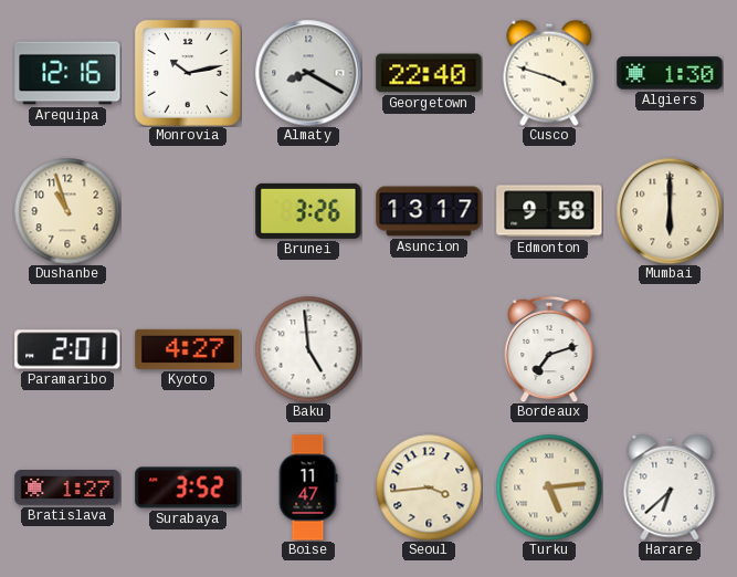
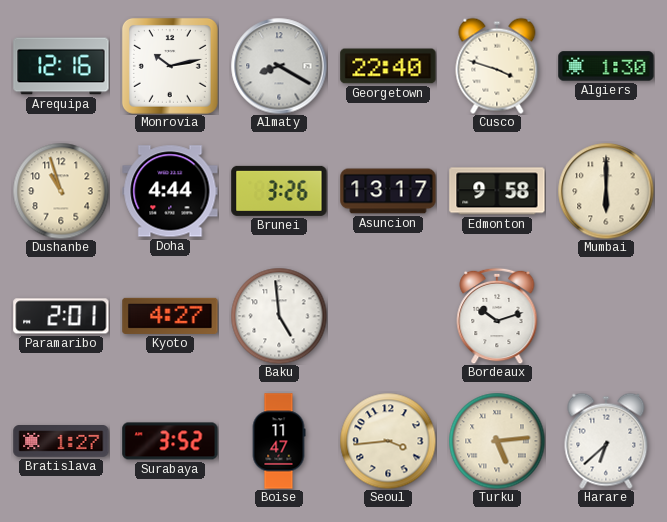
Doha: none -> 4:44
Bordeaux: 7:12 -> 10:12
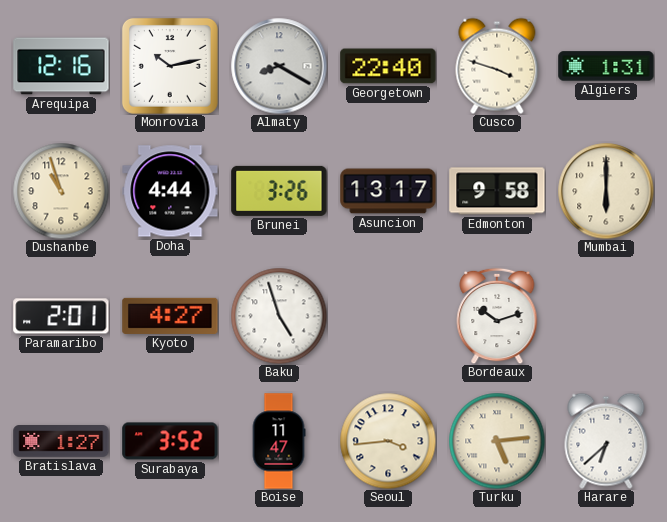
Algiers: 1:30 -> 1:31
Baku: 4:59 -> 4:57
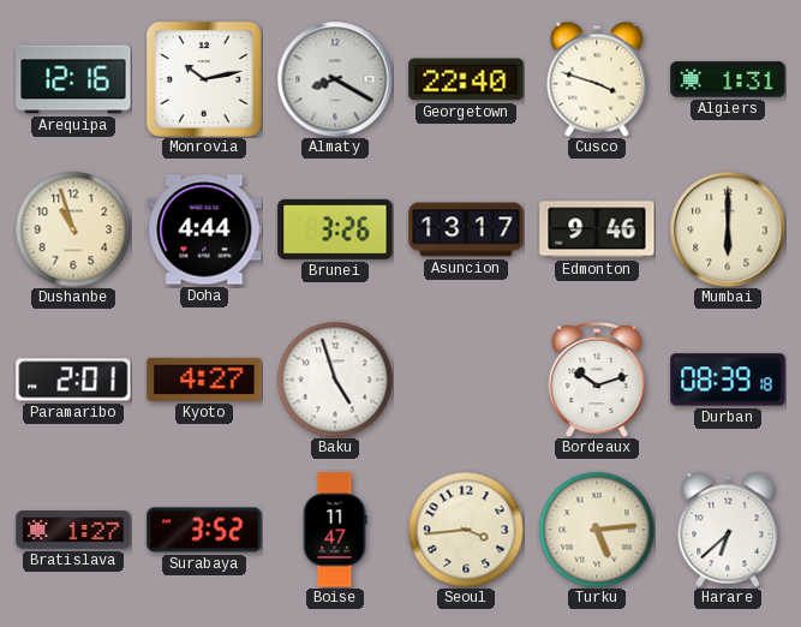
Edmonton: 9:58 -> 9:46
Durban: none -> 08:39
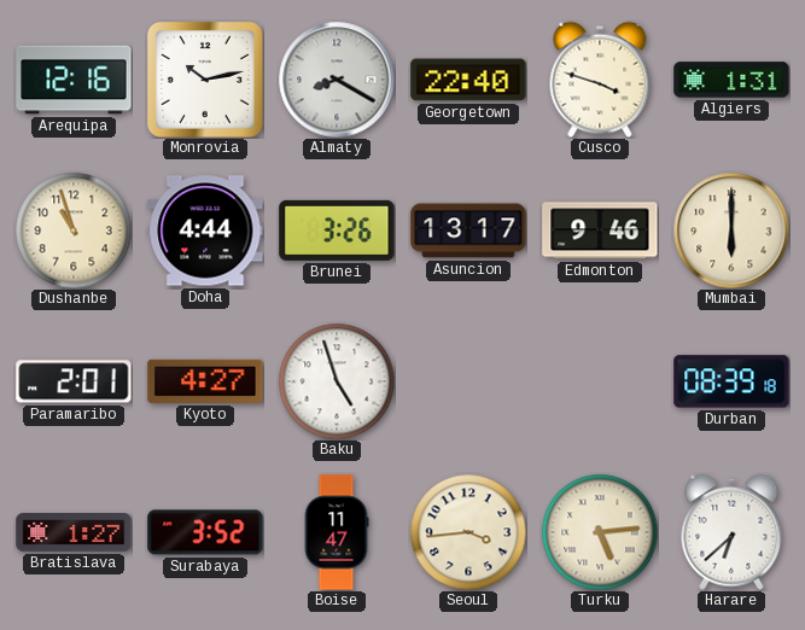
Bordeaux: 10:12 -> none
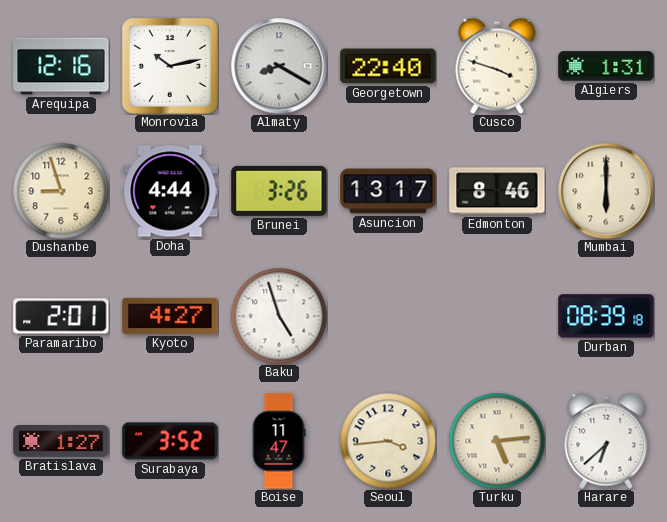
Dushanbe: 10:57 -> 8:57
Edmonton: 9:46 -> 8:46
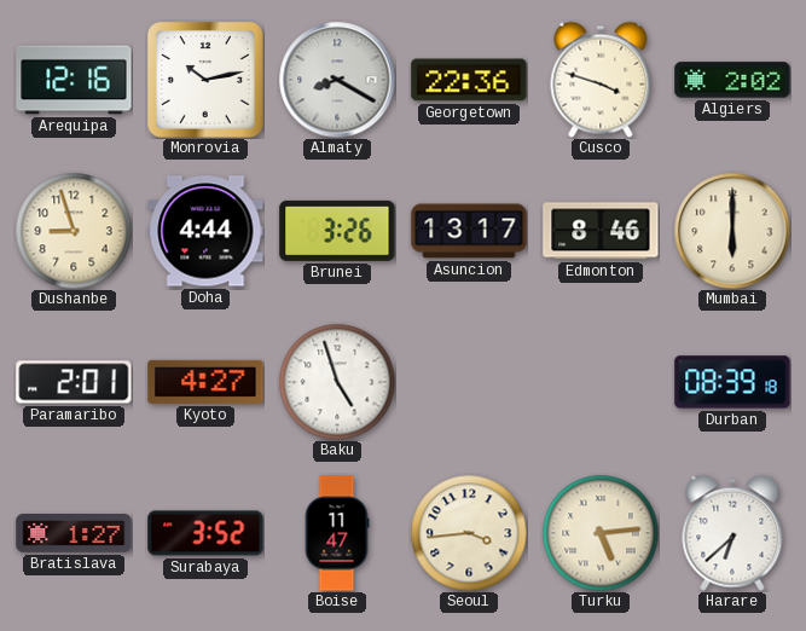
Georgetown: 22:40 -> 22:36
Algiers: 1:31 -> 2:02
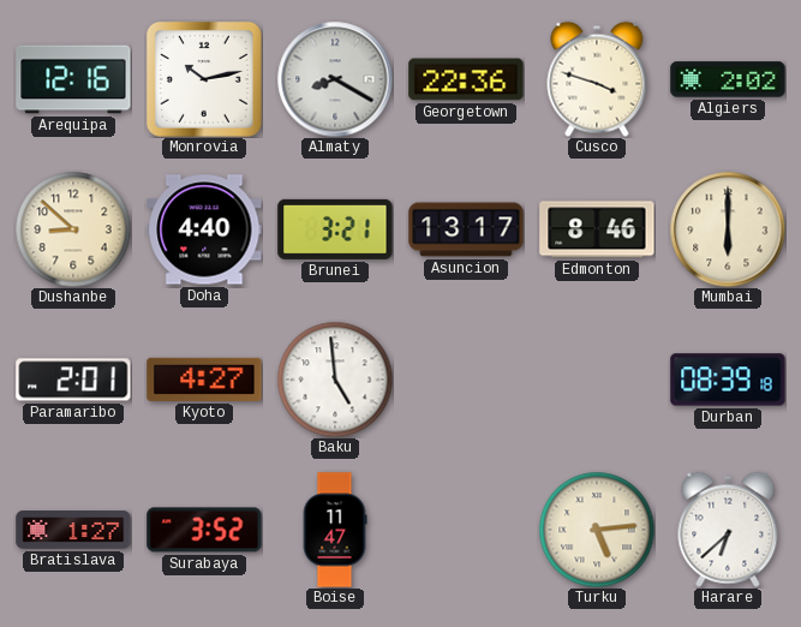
Dushanbe: 8:57 -> 8:52
Doha: 4:44 -> 4:40
Brunei: 3:26 -> 3:21
Baku: 4:57 -> 4:59
Seoul: 3:44 -> none
